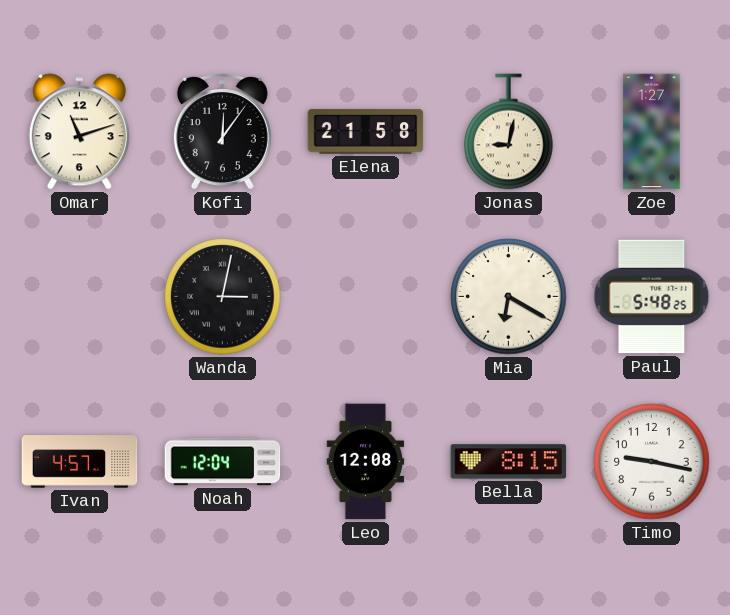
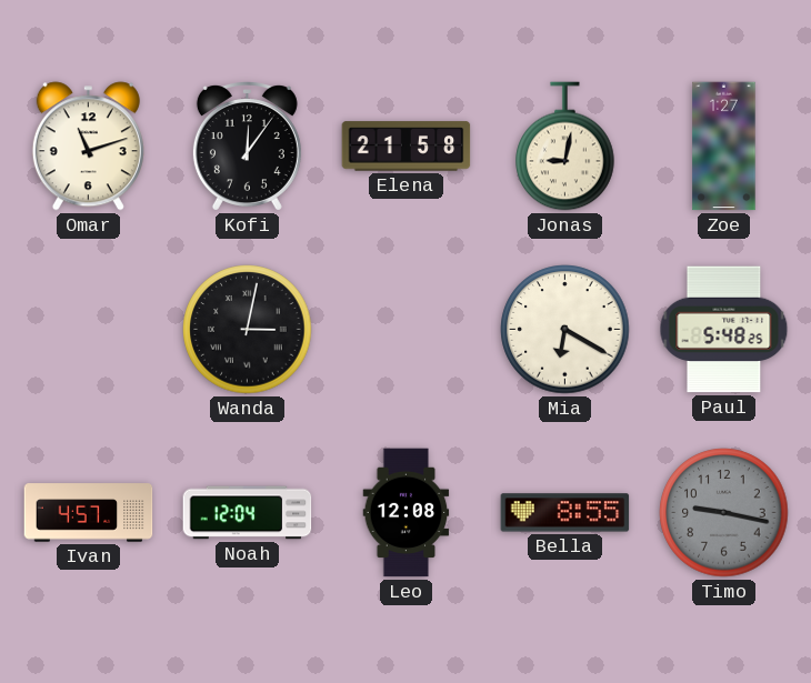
Bella: 8:15 -> 8:55
Timo dial: white -> grey
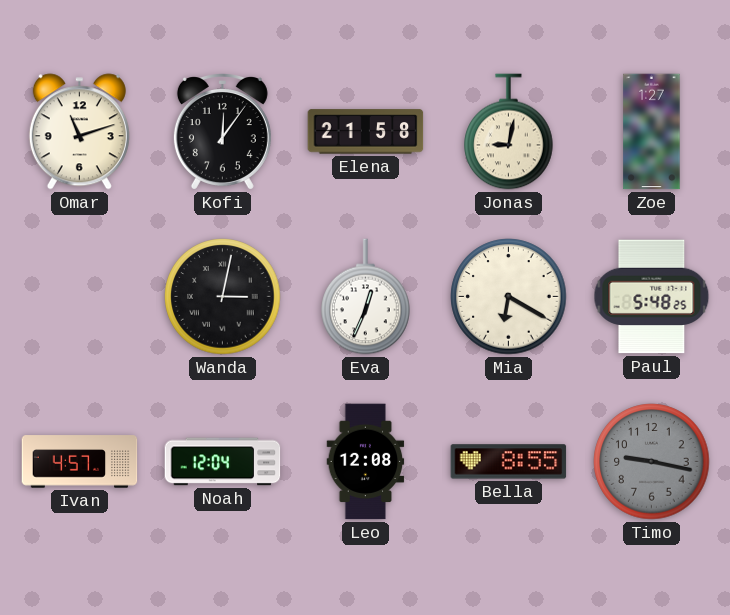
Eva: none -> 12:34
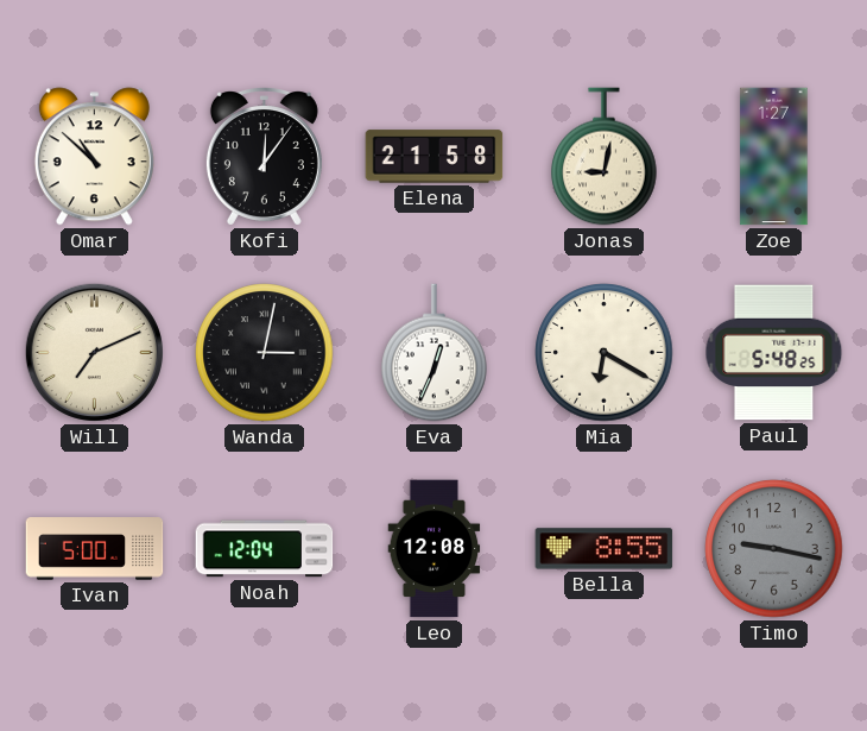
Omar: 11:12 -> 10:52
Will: none -> 7:11
Ivan: 4:57 -> 5:00
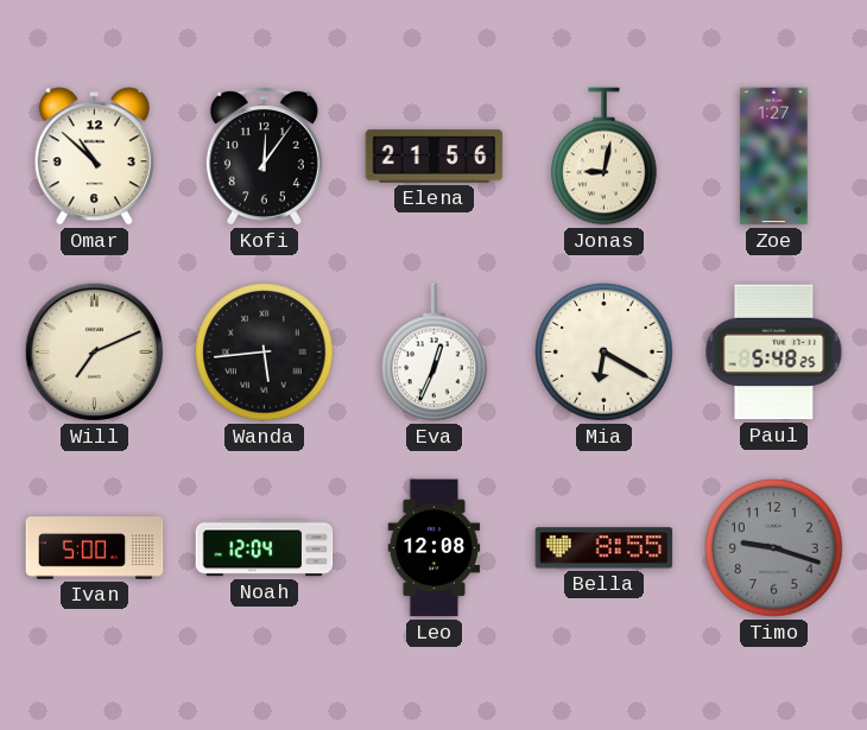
Elena: 21:58 -> 21:56
Wanda: 3:02 -> 5:44
Timo: 9:17 -> 9:18
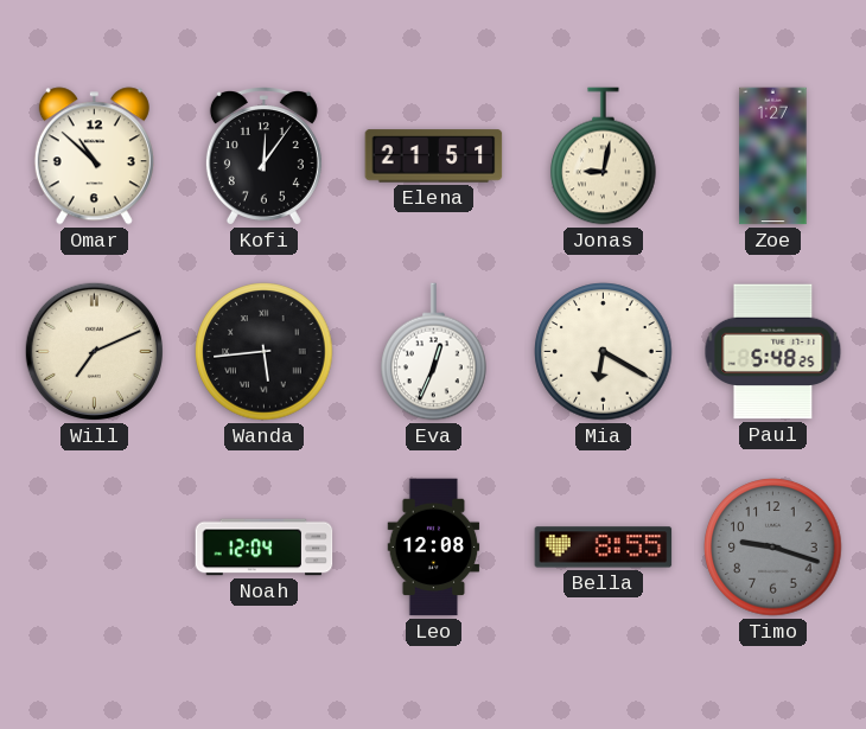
Elena: 21:56 -> 21:51
Ivan: 5:00 -> none
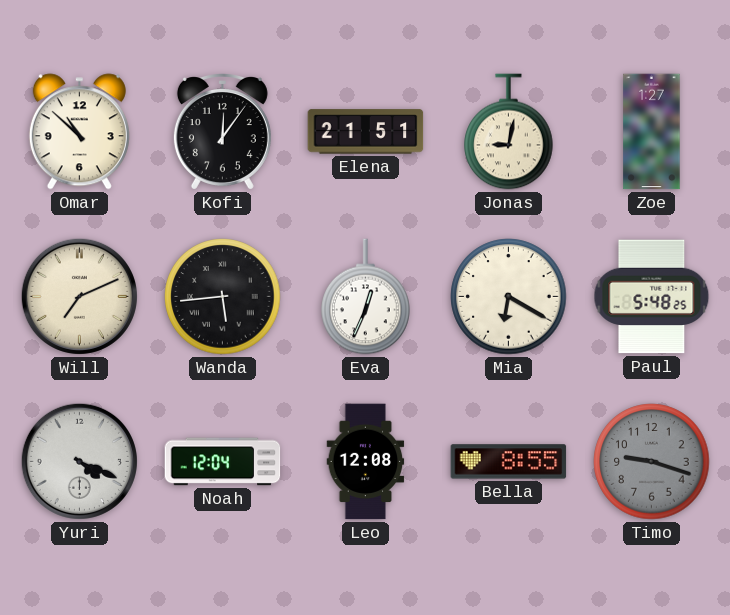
Yuri: none -> 4:19
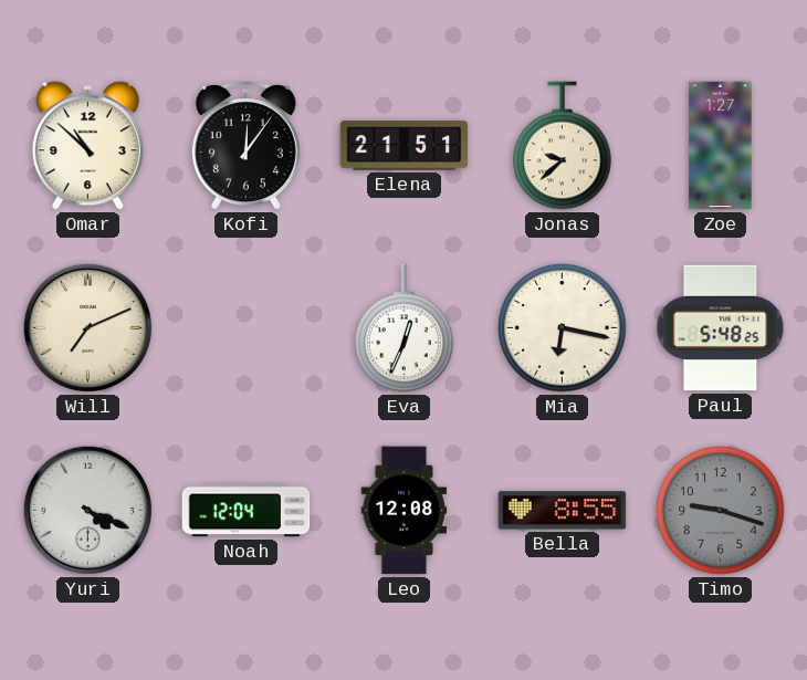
Jonas: 9:02 -> 9:38
Wanda: 5:44 -> none
Mia: 6:20 -> 6:17
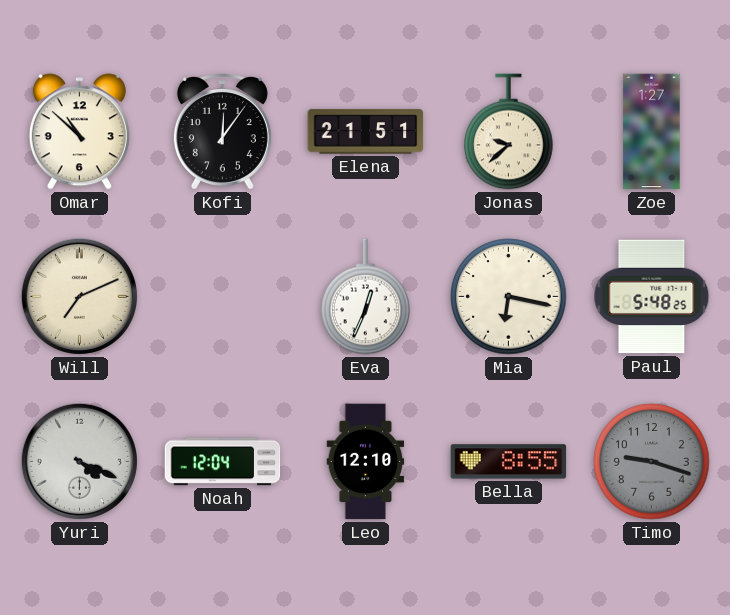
Leo: 12:08 -> 12:10
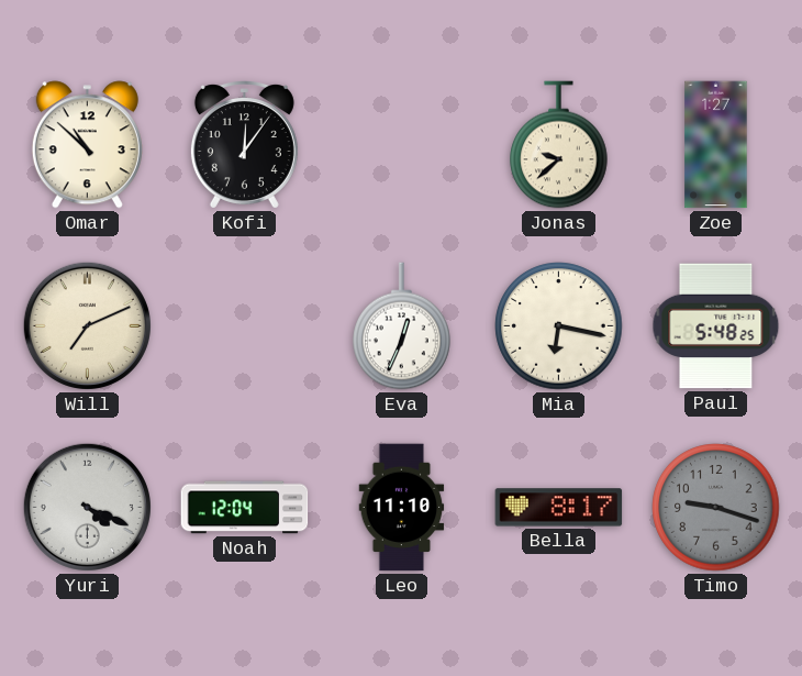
Elena: 21:51 -> none
Leo: 12:10 -> 11:10
Bella: 8:55 -> 8:17
